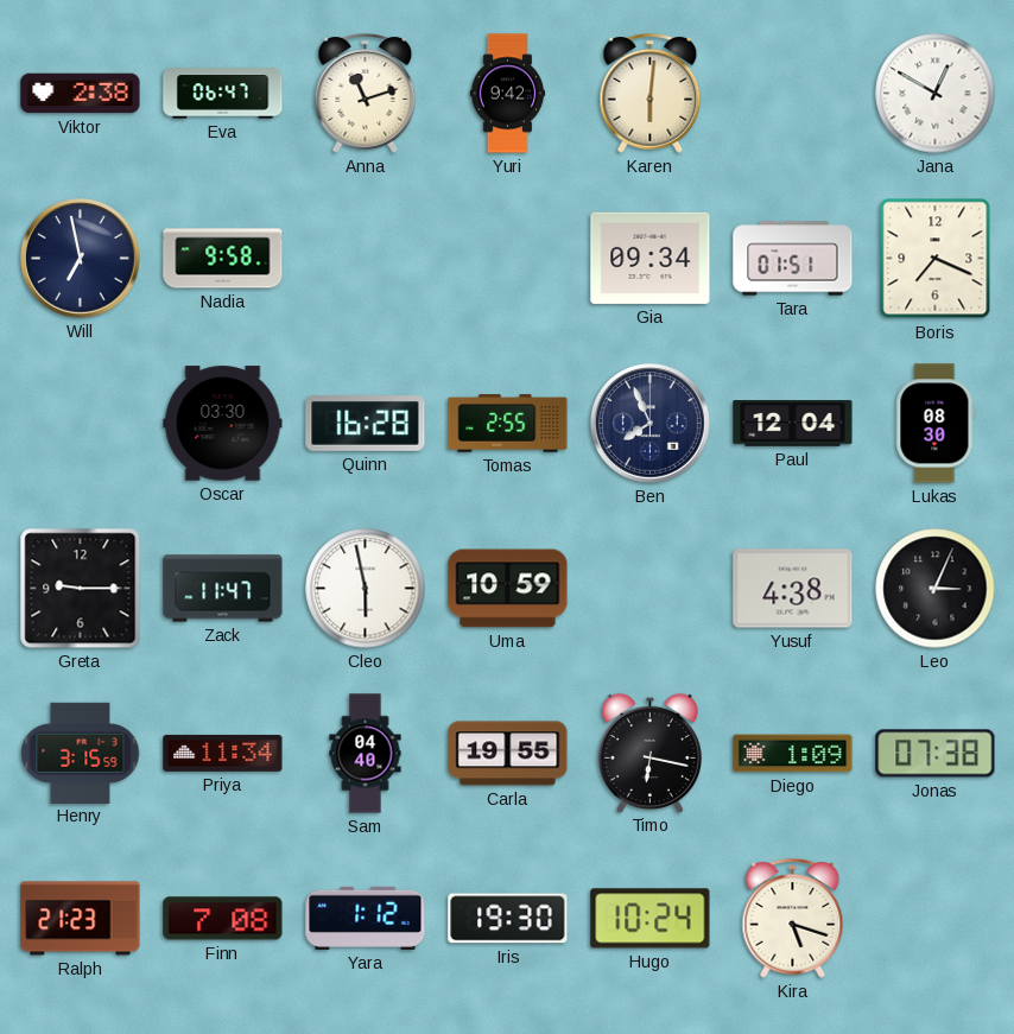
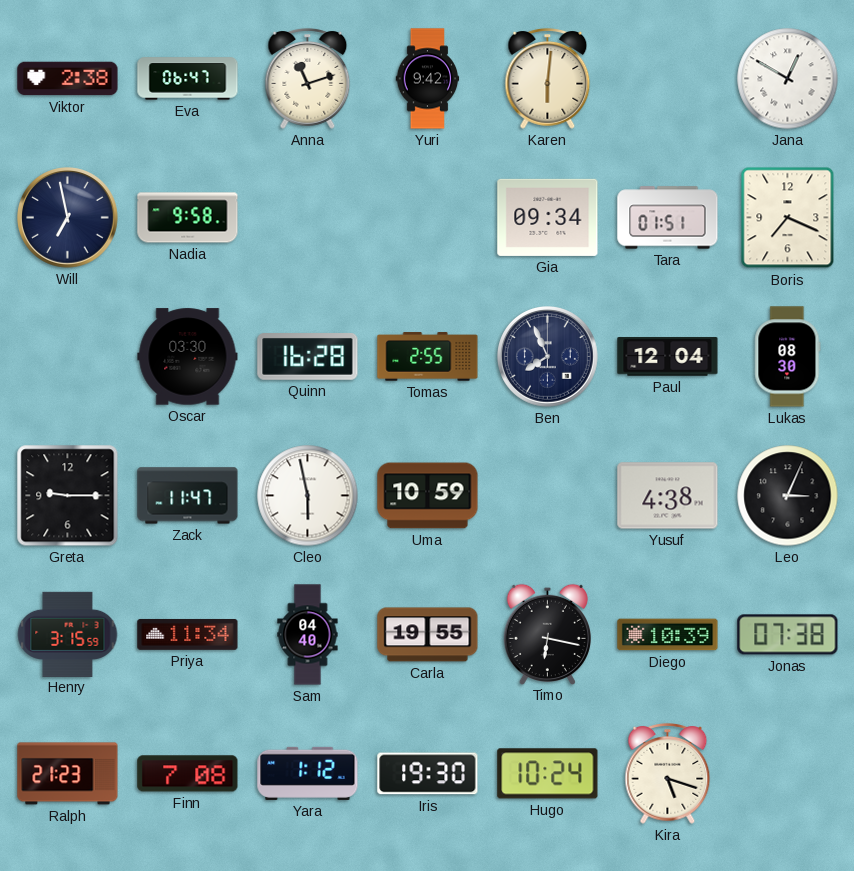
Diego: 1:09 -> 10:39
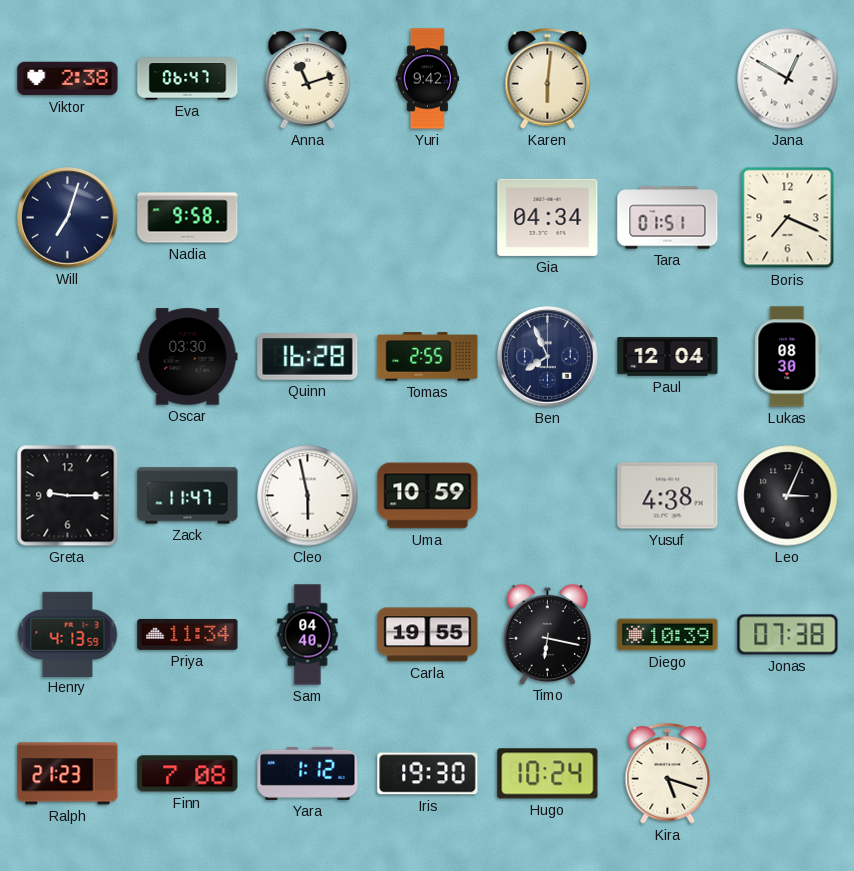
Will: 6:58 -> 7:03
Gia: 09:34 -> 04:34
Henry: 3:15 -> 4:13
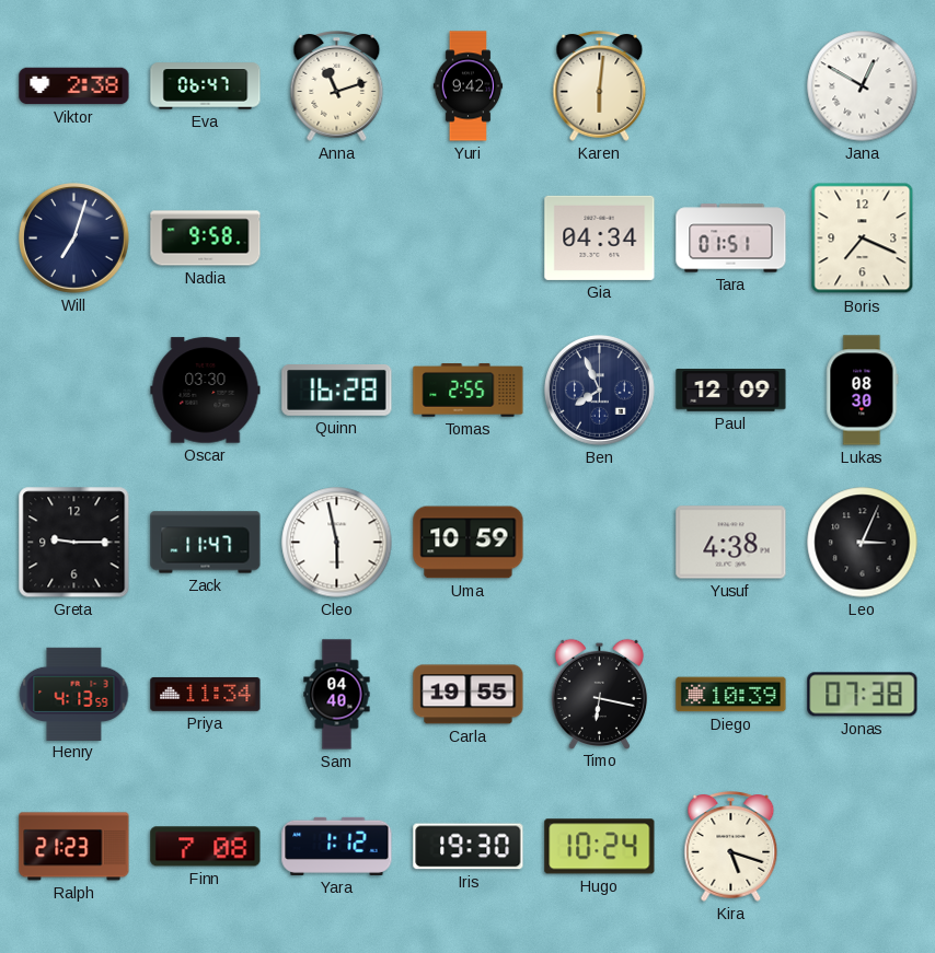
Paul: 12:04 -> 12:09
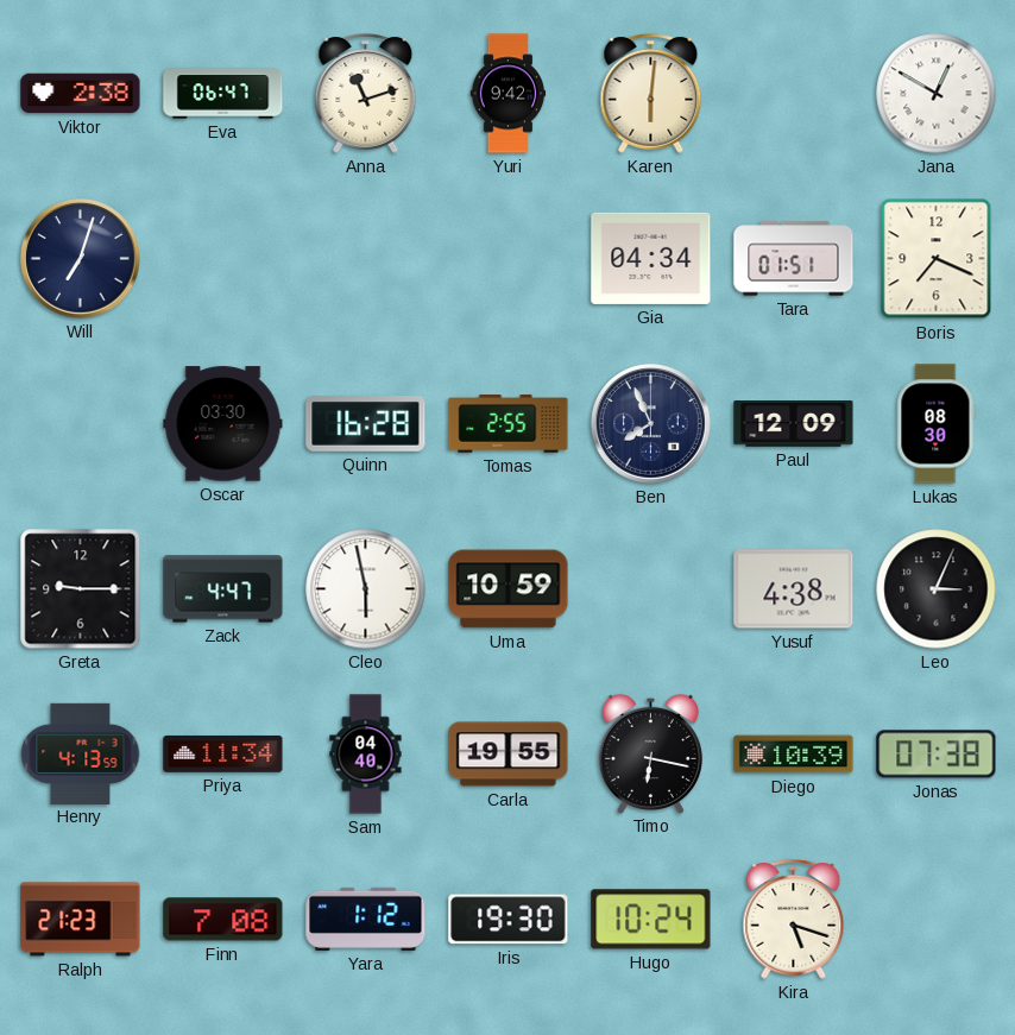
Nadia: 9:58 -> none
Zack: 11:47 -> 4:47
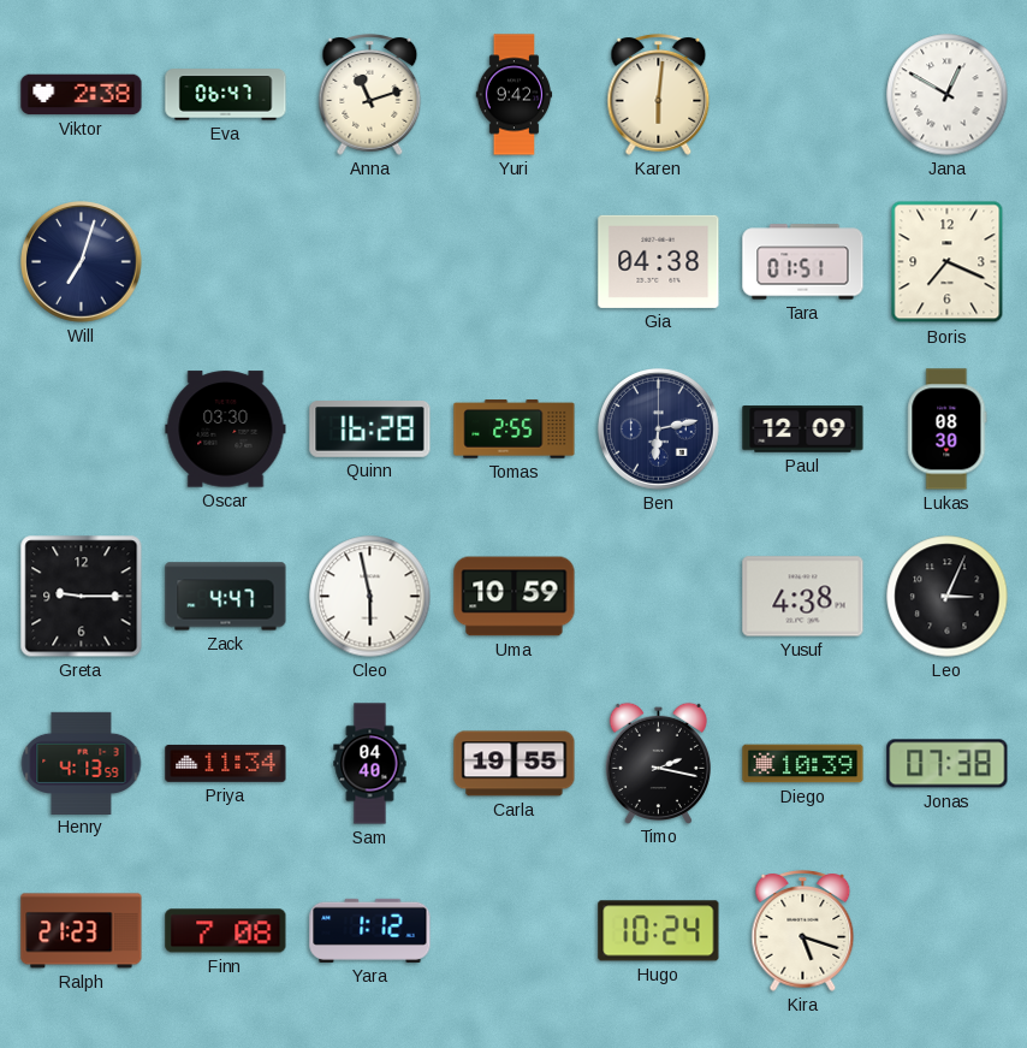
Gia: 04:34 -> 04:38
Ben: 7:56 -> 6:13
Timo: 6:17 -> 2:17
Iris: 19:30 -> none
